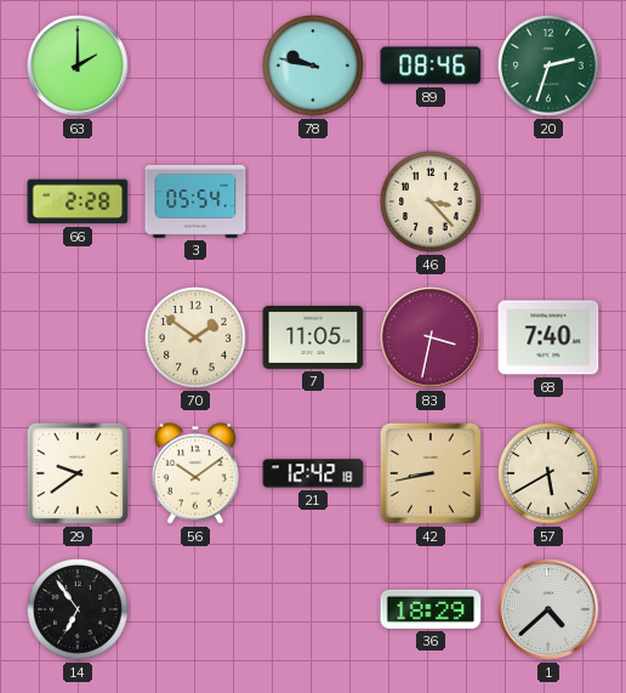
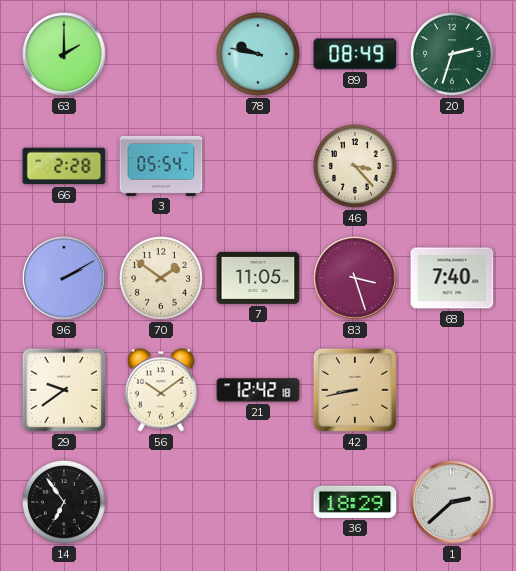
89: 08:46 -> 08:49
96: none -> 2:10
83: 3:32 -> 3:27
57: 5:40 -> none
1: 4:38 -> 2:38
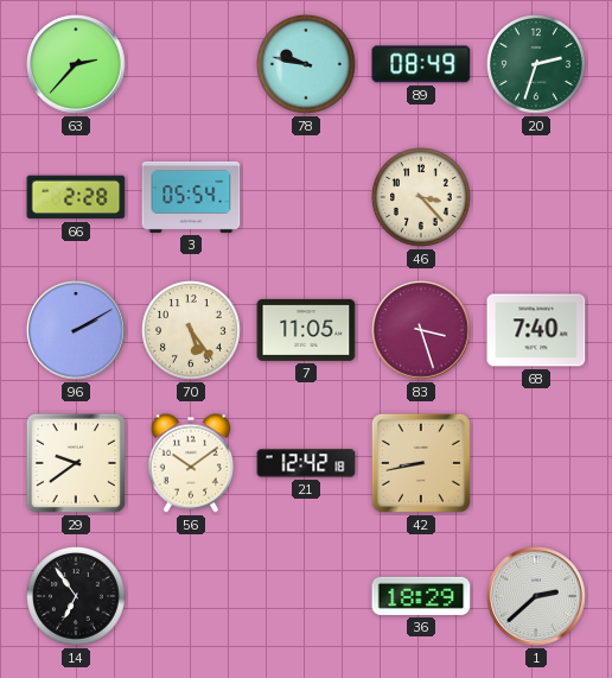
63: 2:00 -> 2:37
70: 1:51 -> 5:24
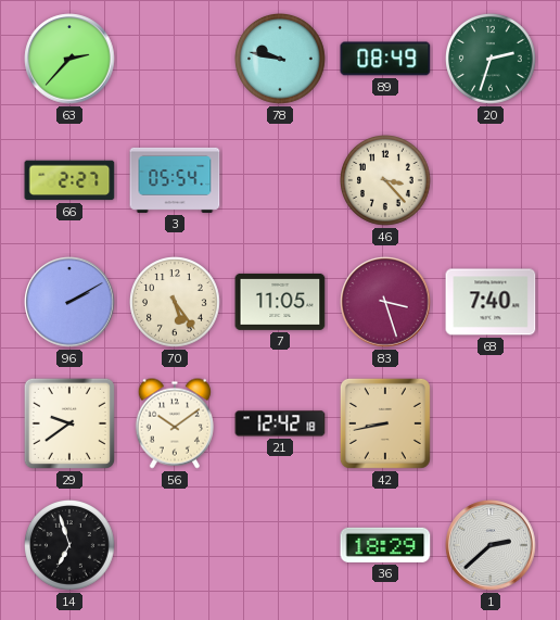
66: 2:28 -> 2:27
14: 6:54 -> 6:57
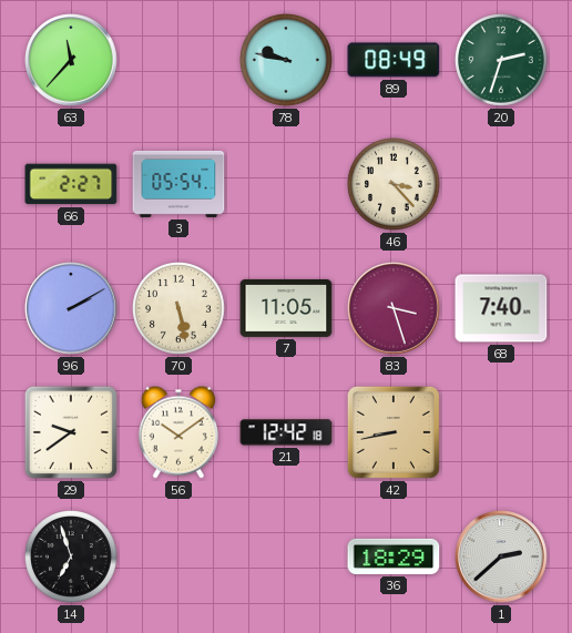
63: 2:37 -> 11:37
70: 5:24 -> 5:28
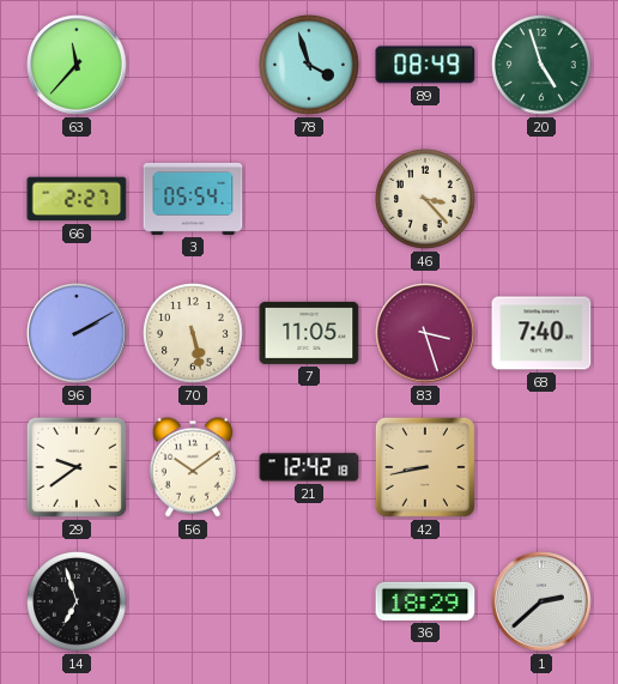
78: 9:47 -> 3:57
20: 2:33 -> 4:57
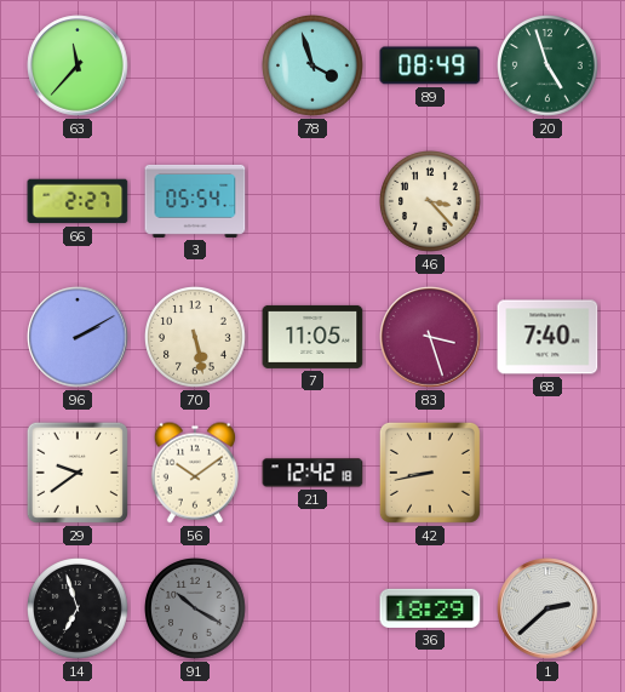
91: none -> 10:20
